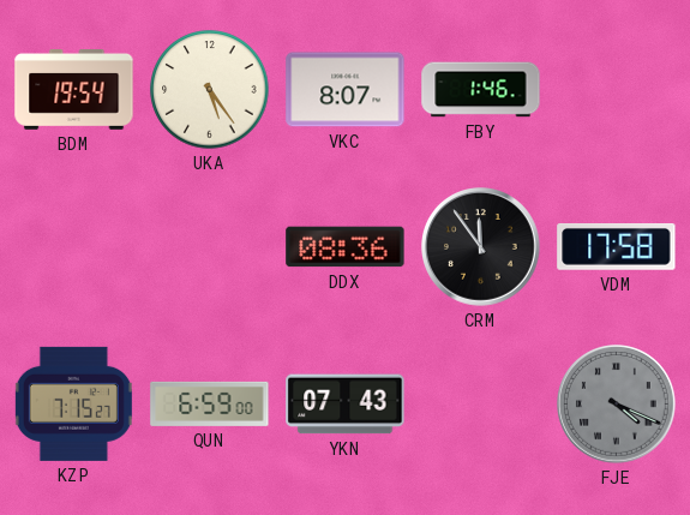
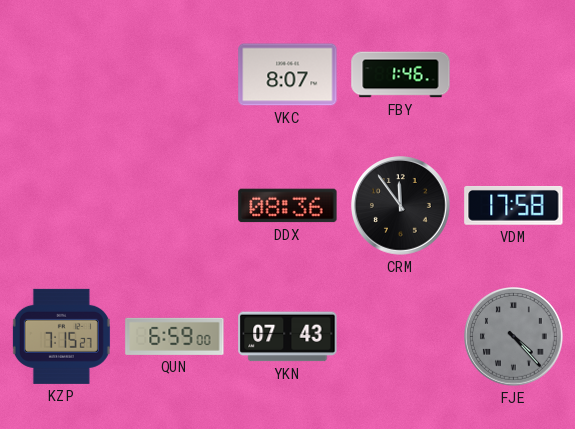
BDM: 19:54 -> none
UKA: 5:24 -> none
FJE: 4:19 -> 4:23
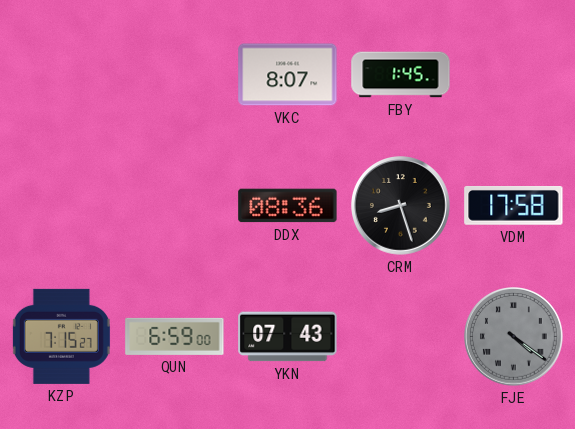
FBY: 1:46 -> 1:45
CRM: 11:54 -> 8:27
FJE: 4:23 -> 4:21
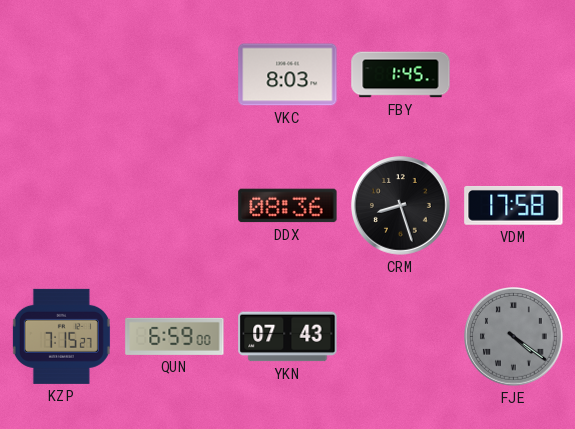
VKC: 8:07 -> 8:03
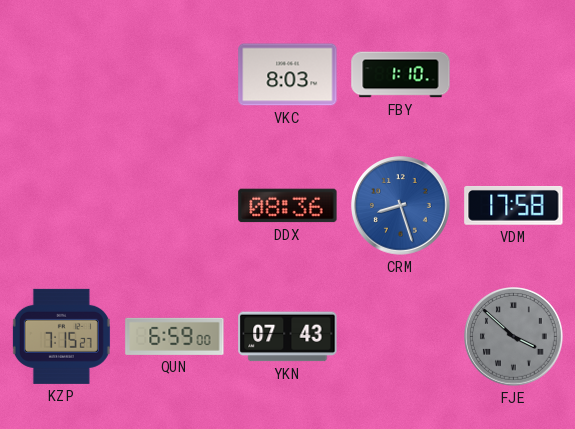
FBY: 1:45 -> 1:10
CRM dial: black -> blue
FJE: 4:21 -> 3:52
